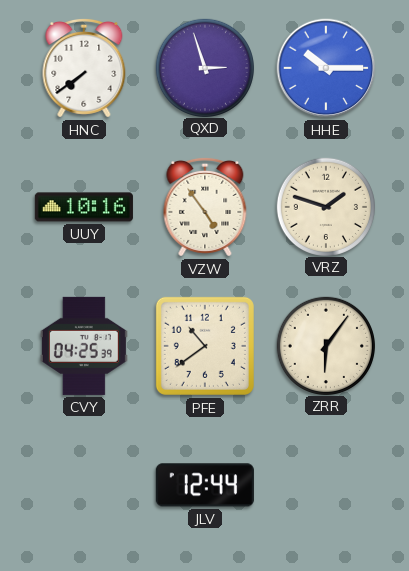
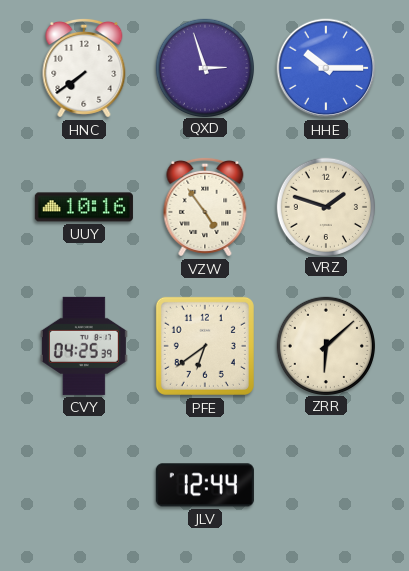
PFE: 10:39 -> 6:39
ZRR: 6:06 -> 6:08
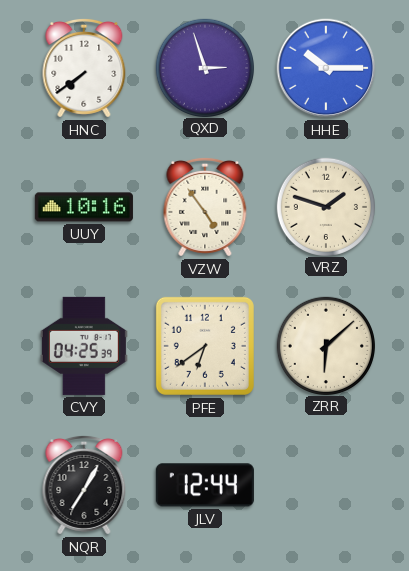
NQR: none -> 7:05
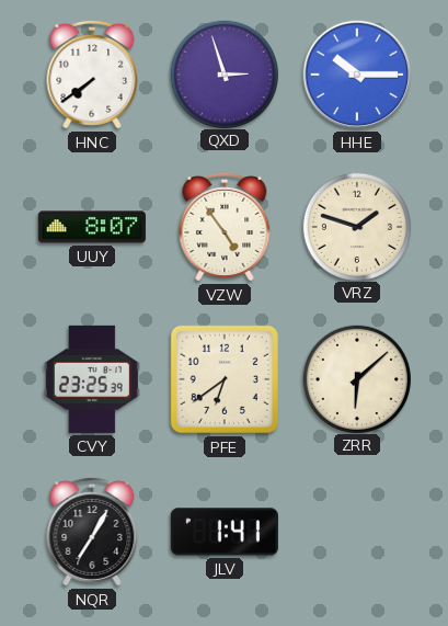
UUY: 10:16 -> 8:07
CVY: 04:25 -> 23:25
JLV: 12:44 -> 1:41
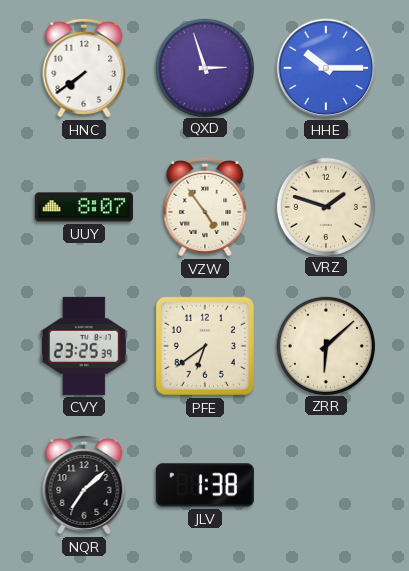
NQR: 7:05 -> 7:08
JLV: 1:41 -> 1:38
